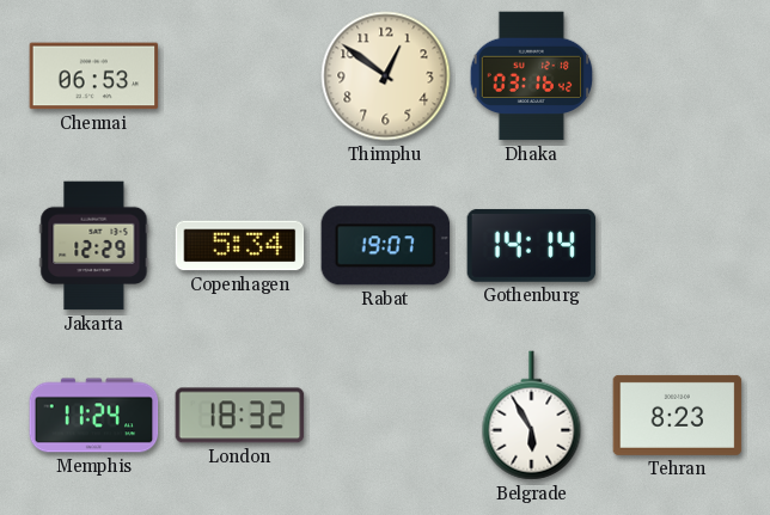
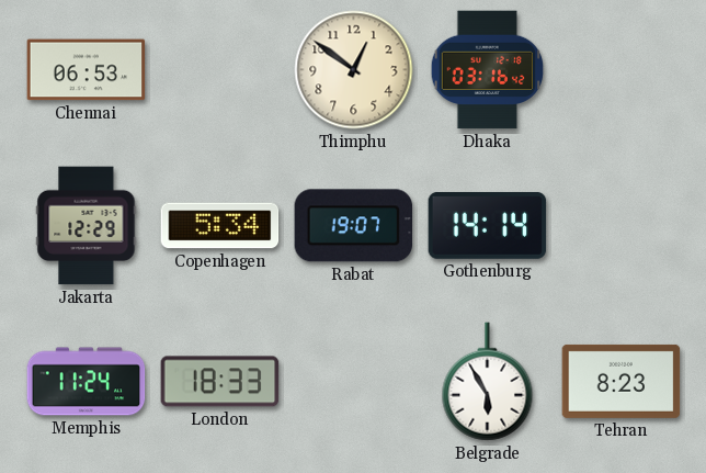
London: 18:32 -> 18:33
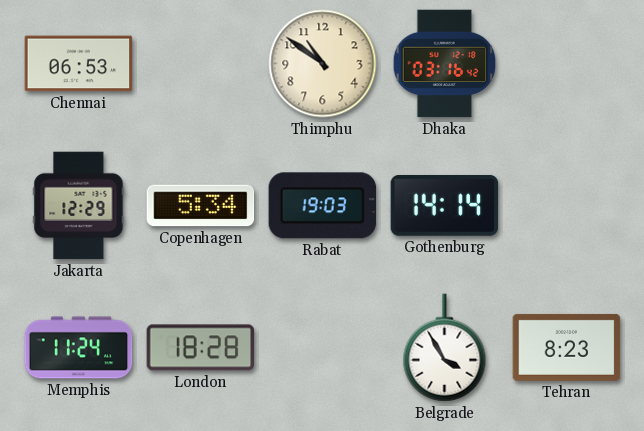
Thimphu: 12:51 -> 10:51
Rabat: 19:07 -> 19:03
London: 18:33 -> 18:28
Belgrade: 5:55 -> 3:55
